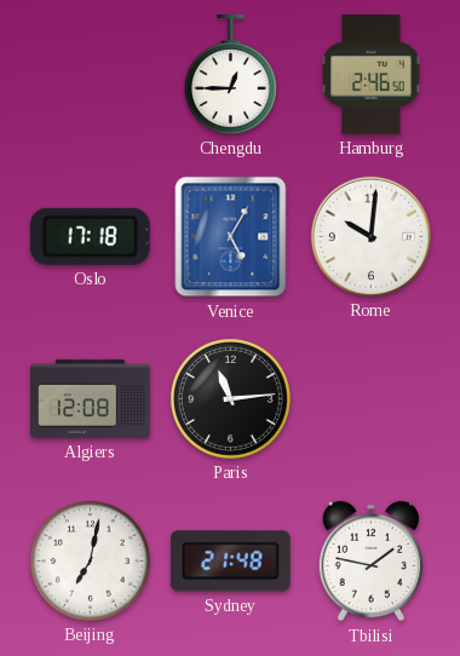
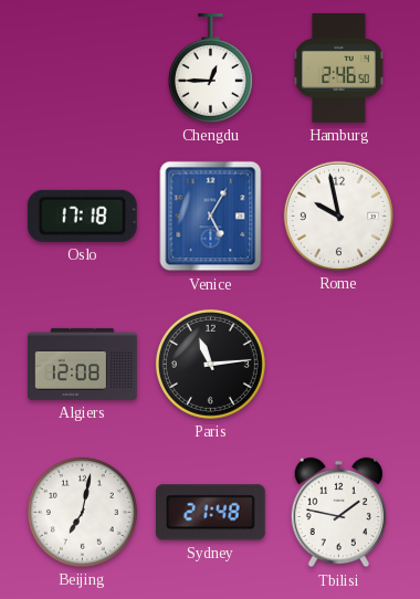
Rome: 10:01 -> 9:58
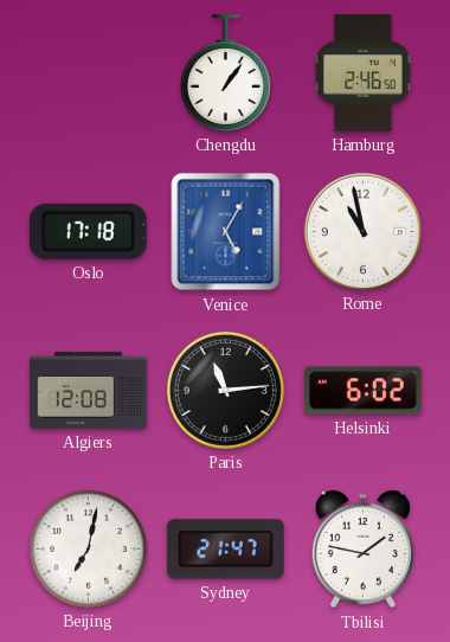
Chengdu: 12:45 -> 1:06
Rome: 9:58 -> 10:58
Helsinki: none -> 6:02
Sydney: 21:48 -> 21:47
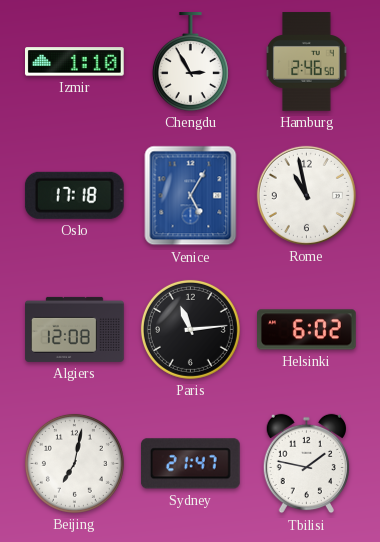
Izmir: none -> 1:10
Chengdu: 1:06 -> 2:55
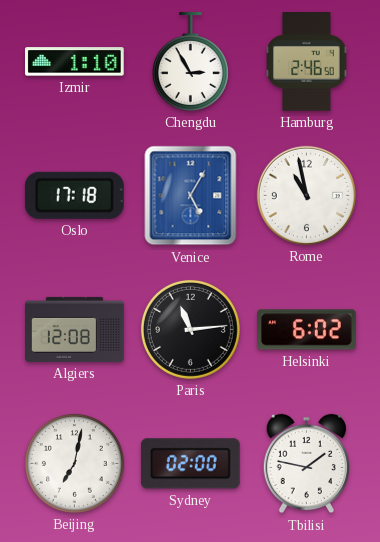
Sydney: 21:47 -> 02:00
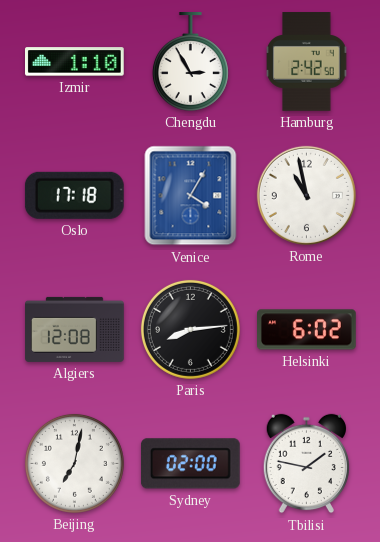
Hamburg: 2:46 -> 2:42
Venice: 5:05 -> 4:05
Paris: 11:14 -> 8:14
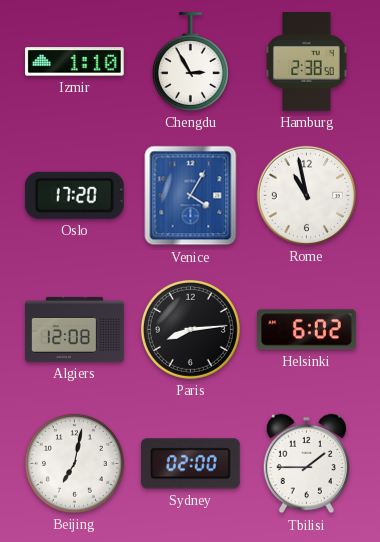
Hamburg: 2:42 -> 2:38
Oslo: 17:18 -> 17:20
Tbilisi: 1:47 -> 1:45
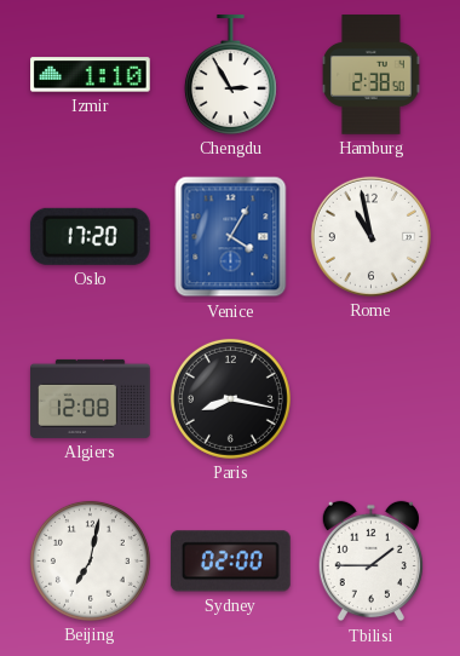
Paris: 8:14 -> 8:17
Helsinki: 6:02 -> none
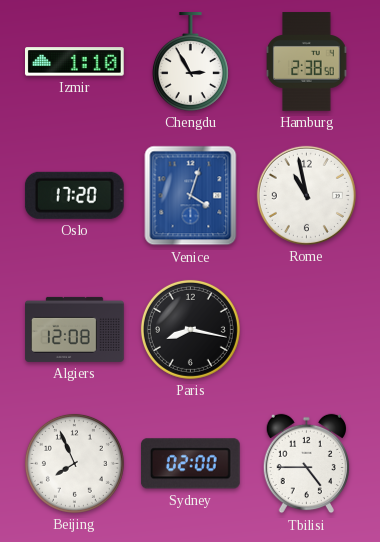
Venice: 4:05 -> 4:03
Beijing: 7:02 -> 7:56
Tbilisi: 1:45 -> 4:45
